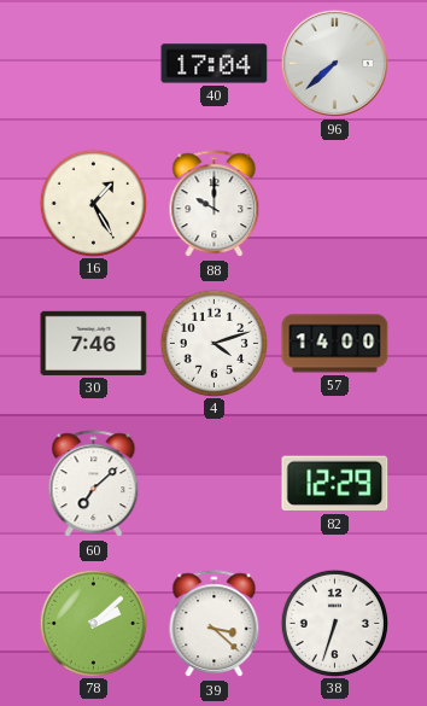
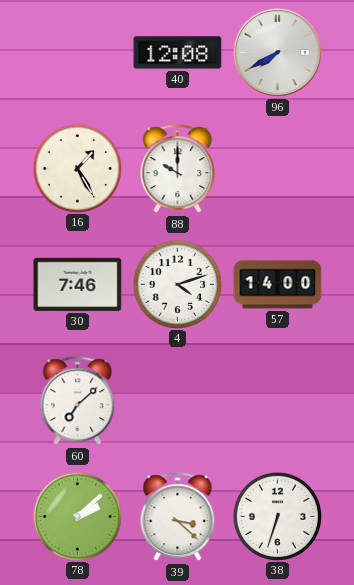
40: 17:04 -> 12:08
96: 7:38 -> 7:40
82: 12:29 -> none
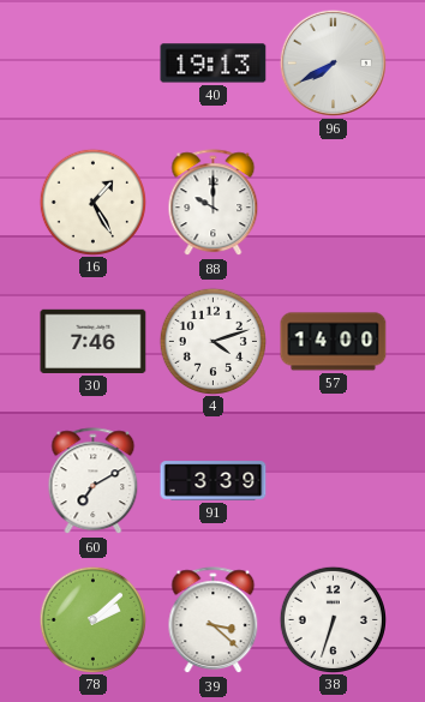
40: 12:08 -> 19:13
60: 7:08 -> 7:10
91: none -> 3:39
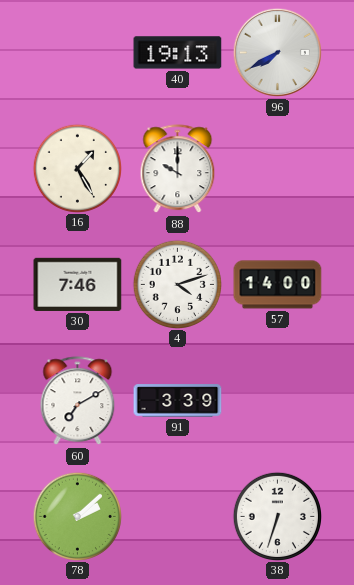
39: 3:22 -> none
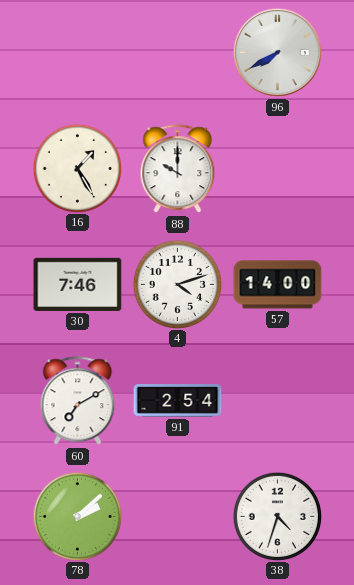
40: 19:13 -> none
91: 3:39 -> 2:54
38: 6:33 -> 4:33
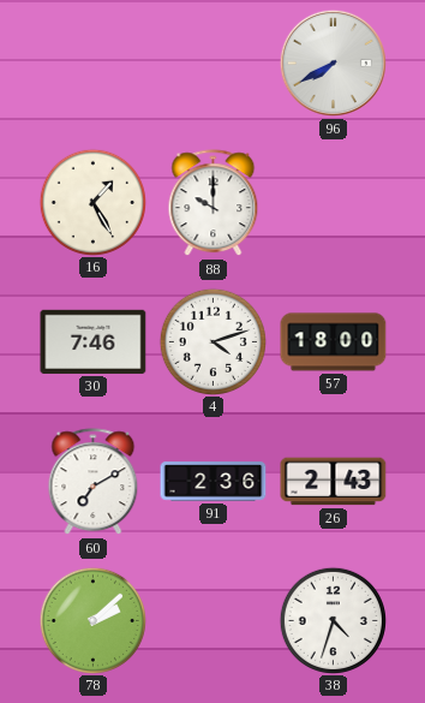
57: 14:00 -> 18:00
91: 2:54 -> 2:36
26: none -> 2:43
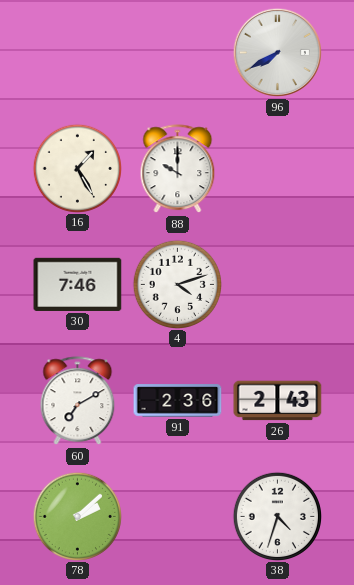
57: 18:00 -> none
